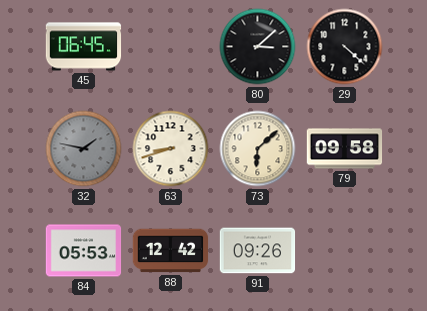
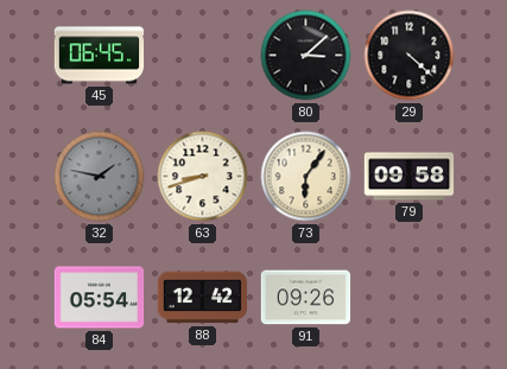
73: 6:08 -> 6:06
84: 05:53 -> 05:54
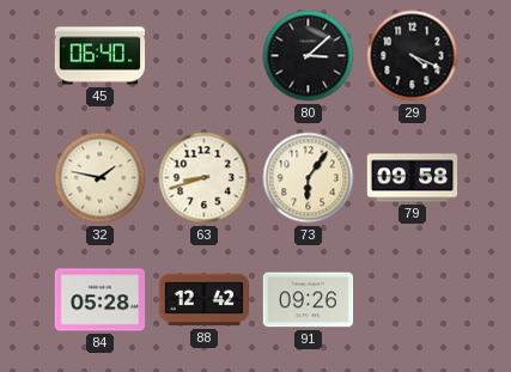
45: 06:45 -> 06:40
29: 4:22 -> 4:19
32 dial: grey -> cream
84: 05:54 -> 05:28
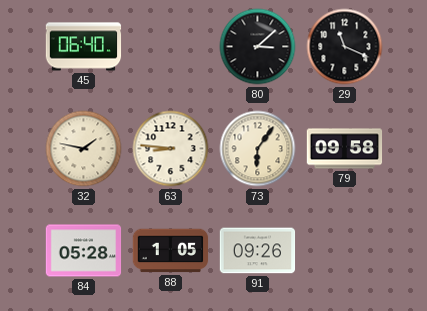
29: 4:19 -> 11:19
63: 8:42 -> 8:46
88: 12:42 -> 1:05
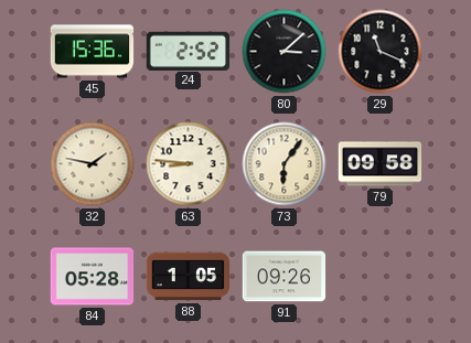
45: 06:40 -> 15:36
24: none -> 2:52
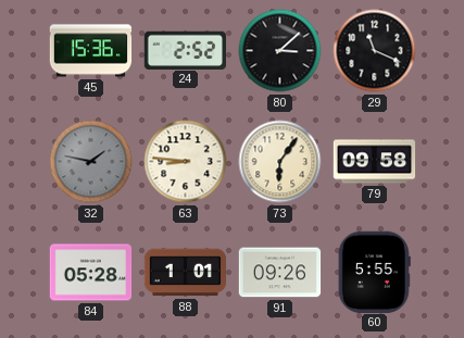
32 dial: cream -> grey
88: 1:05 -> 1:01
60: none -> 5:55
